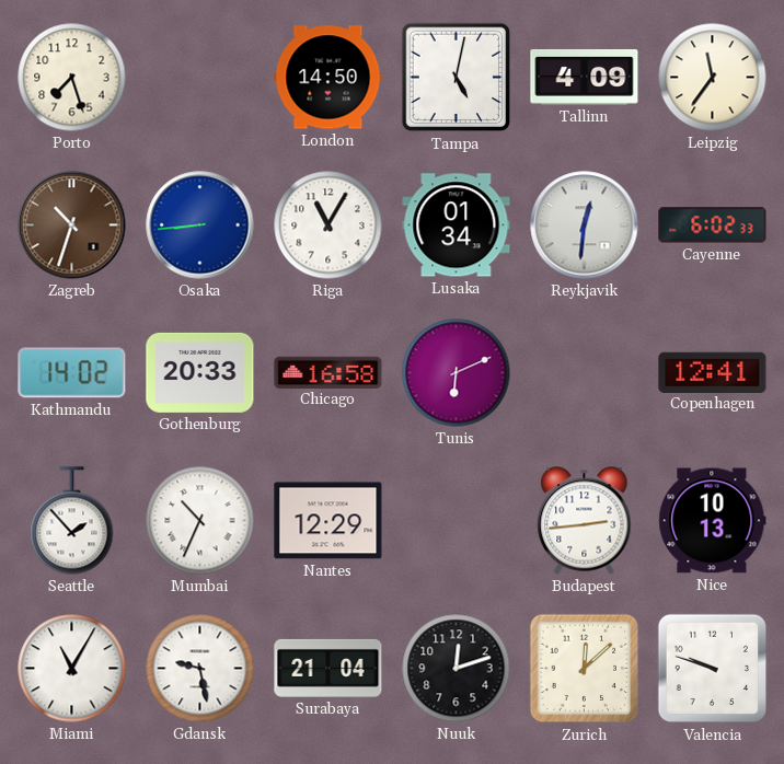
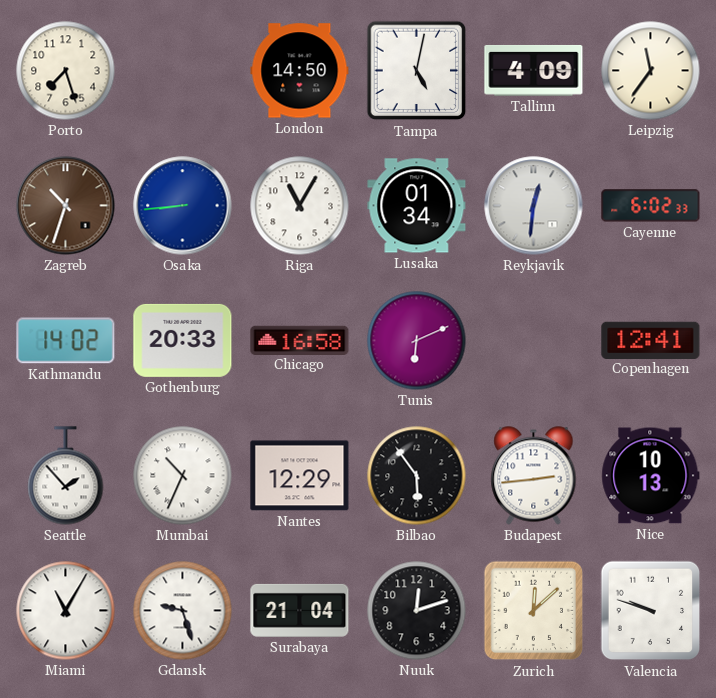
Bilbao: none -> 5:54
Gdansk: 9:28 -> 9:27
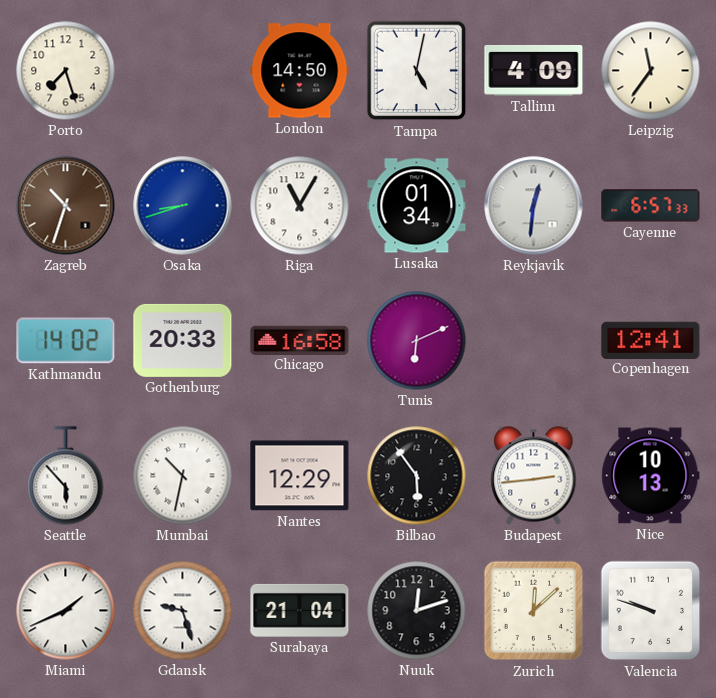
Osaka: 8:44 -> 8:42
Cayenne: 6:02 -> 6:57
Seattle: 1:53 -> 5:53
Mumbai: 10:34 -> 10:32
Miami: 11:05 -> 1:41
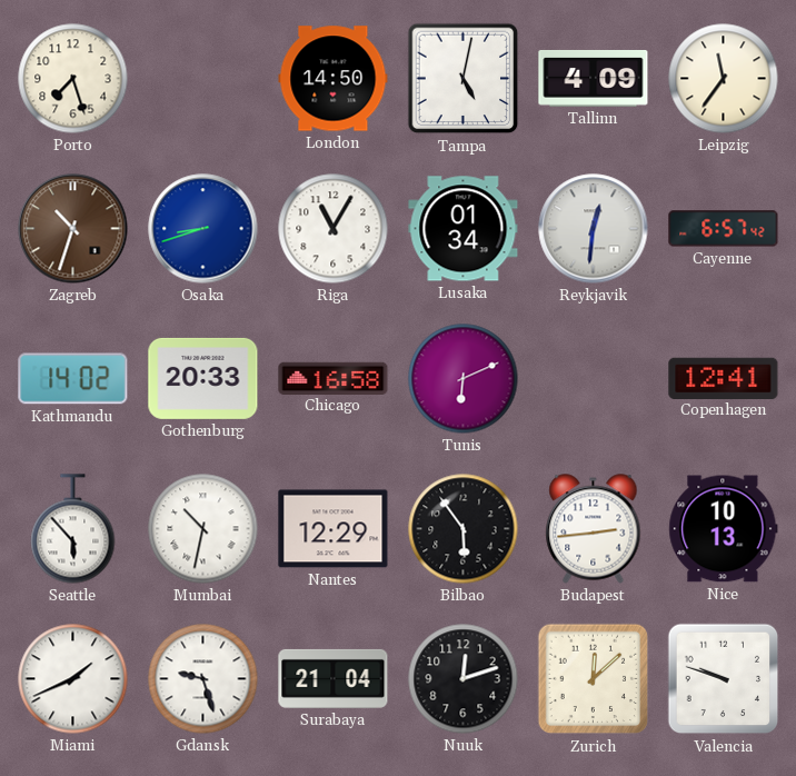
Cayenne: 6:57:33 -> 6:57:42
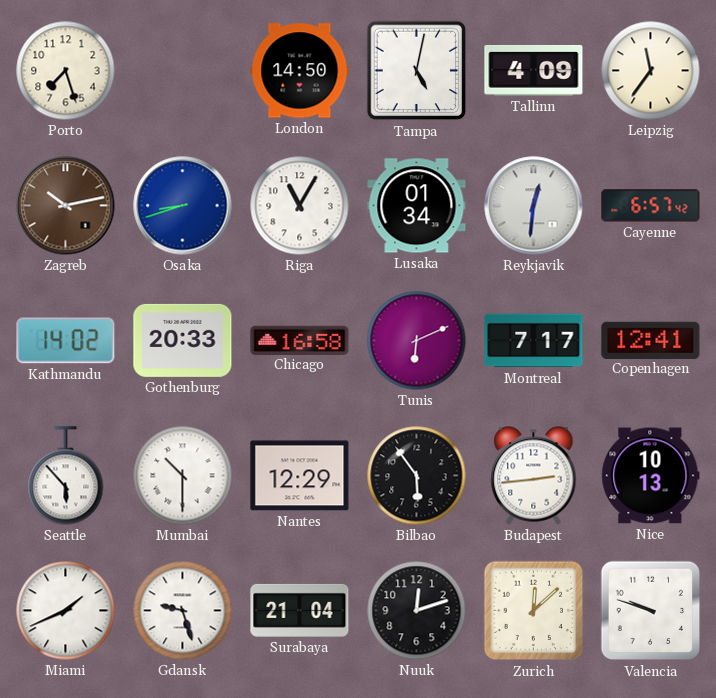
Zagreb: 10:33 -> 10:13
Montreal: none -> 7:17
Mumbai: 10:32 -> 10:30
